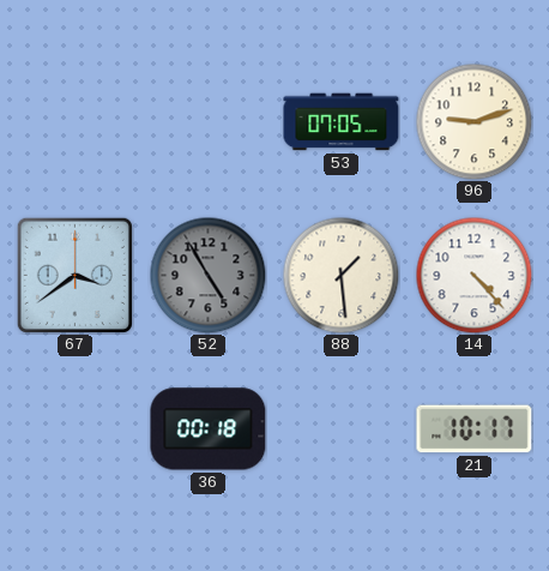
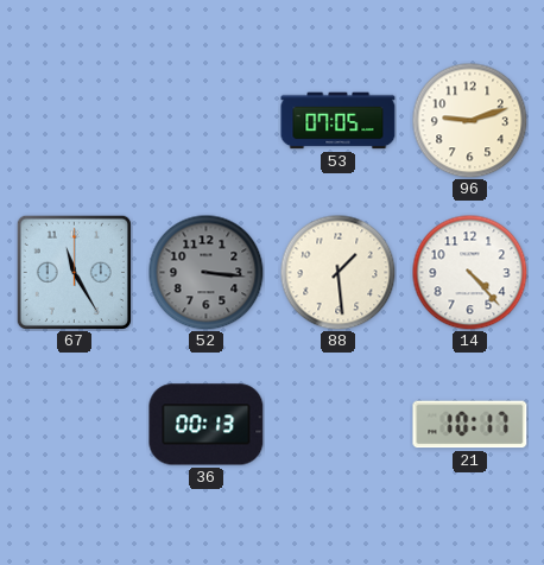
67: 3:39 -> 11:25
52: 4:55 -> 3:16
36: 00:18 -> 00:13
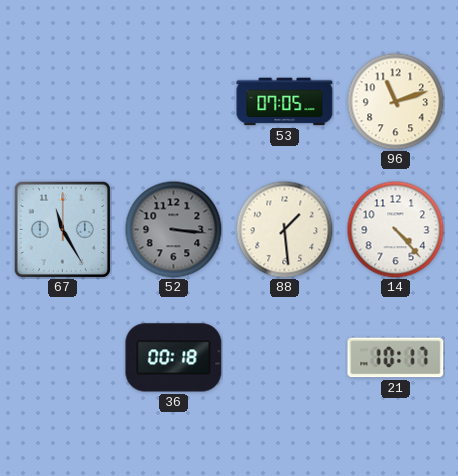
96: 9:12 -> 11:12
36: 00:13 -> 00:18
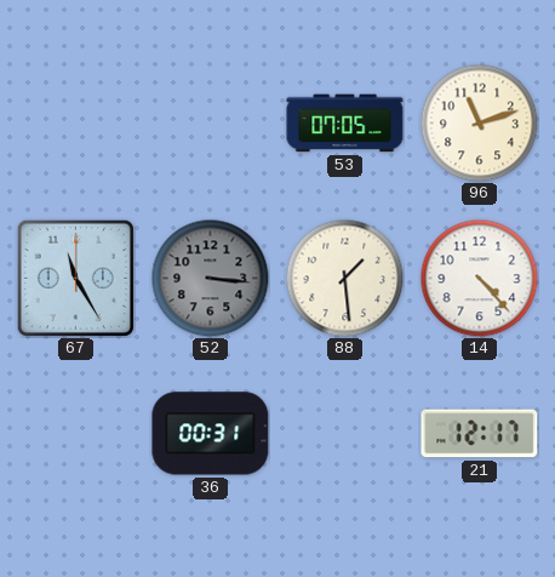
36: 00:18 -> 00:31
21: 10:17 -> 12:17
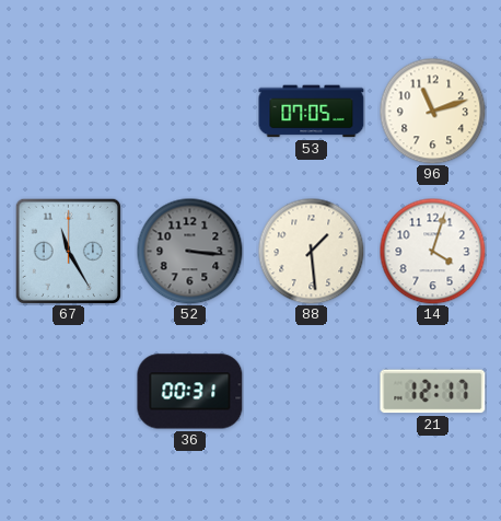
14: 4:23 -> 4:03
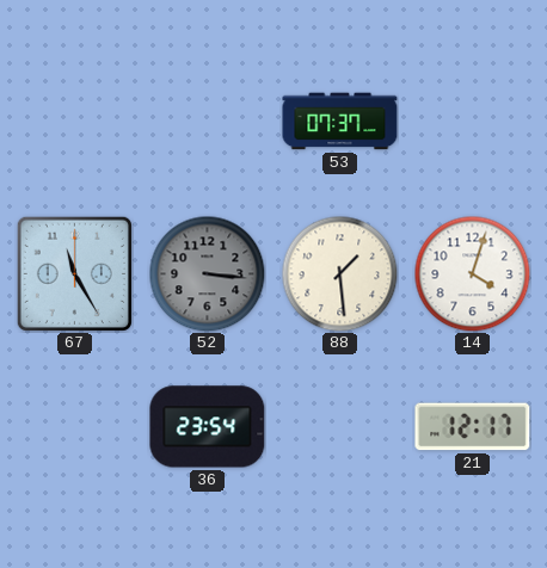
53: 07:05 -> 07:37
96: 11:12 -> none
36: 00:31 -> 23:54
